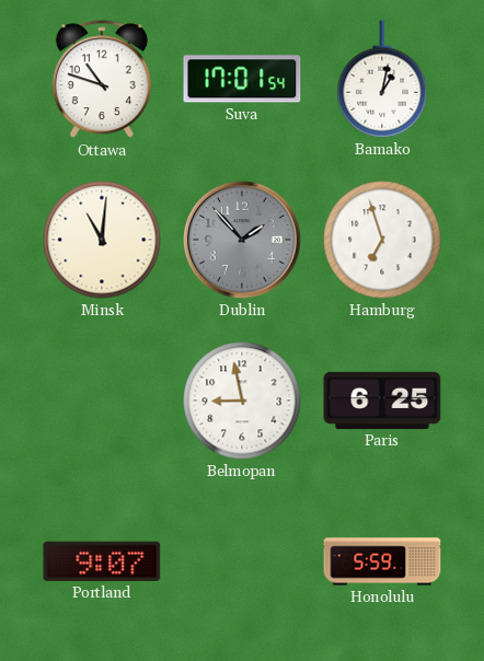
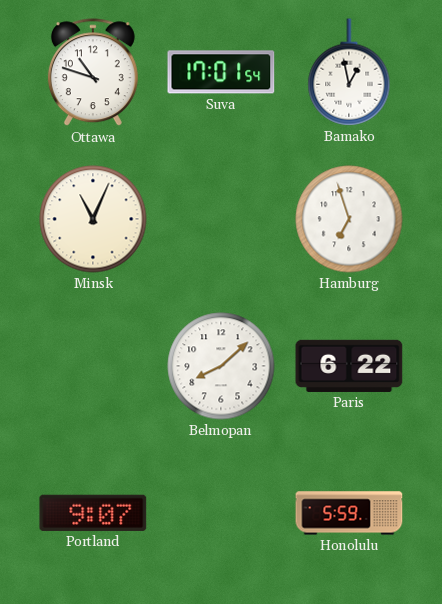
Bamako: 1:02 -> 12:58
Minsk: 11:01 -> 11:04
Dublin: 1:53 -> none
Belmopan: 8:58 -> 8:08
Paris: 6:25 -> 6:22
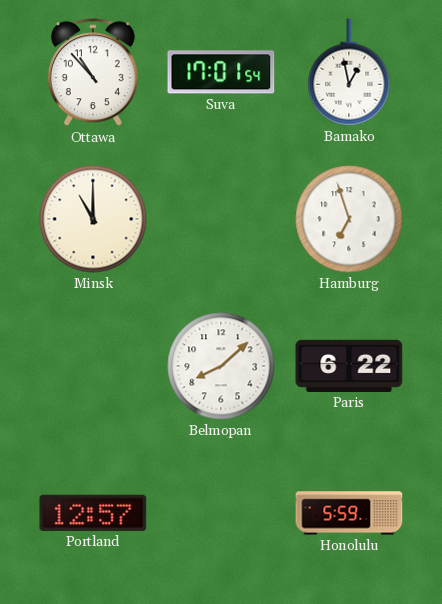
Ottawa: 10:48 -> 10:53
Minsk: 11:04 -> 11:00
Portland: 9:07 -> 12:57
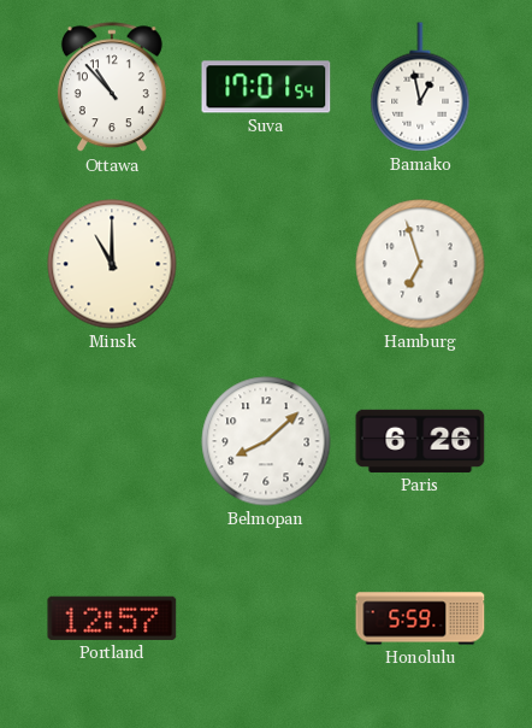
Paris: 6:22 -> 6:26
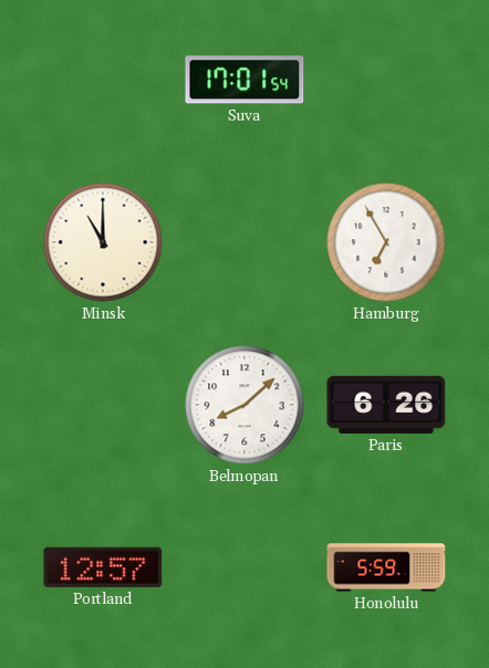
Ottawa: 10:53 -> none
Bamako: 12:58 -> none
Hamburg: 6:57 -> 6:55
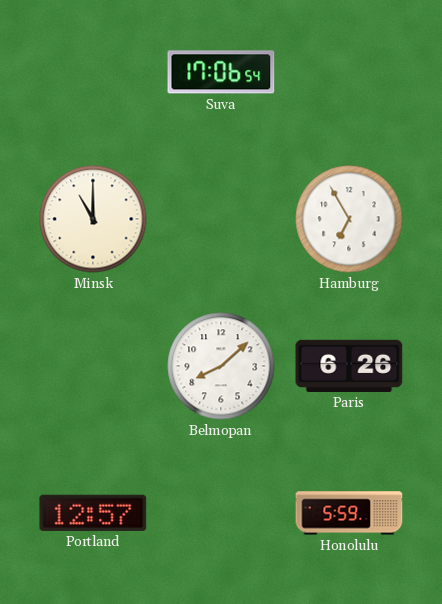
Suva: 17:01 -> 17:06
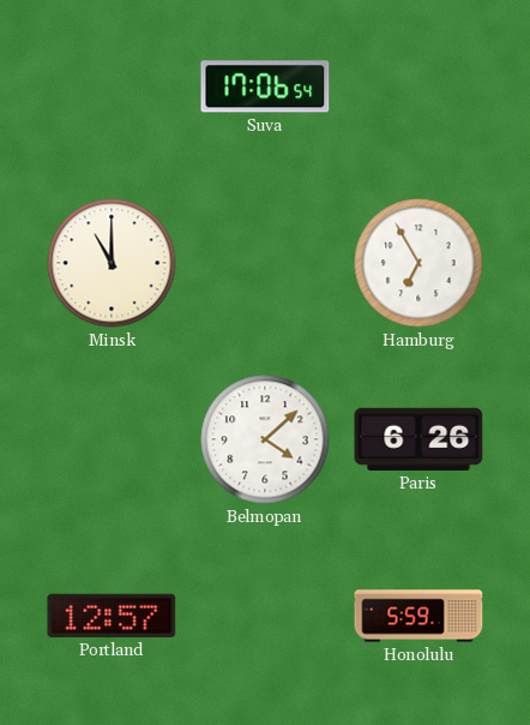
Belmopan: 8:08 -> 4:08
